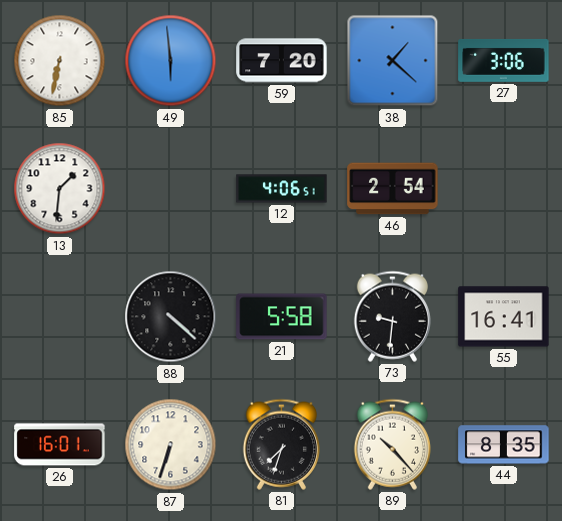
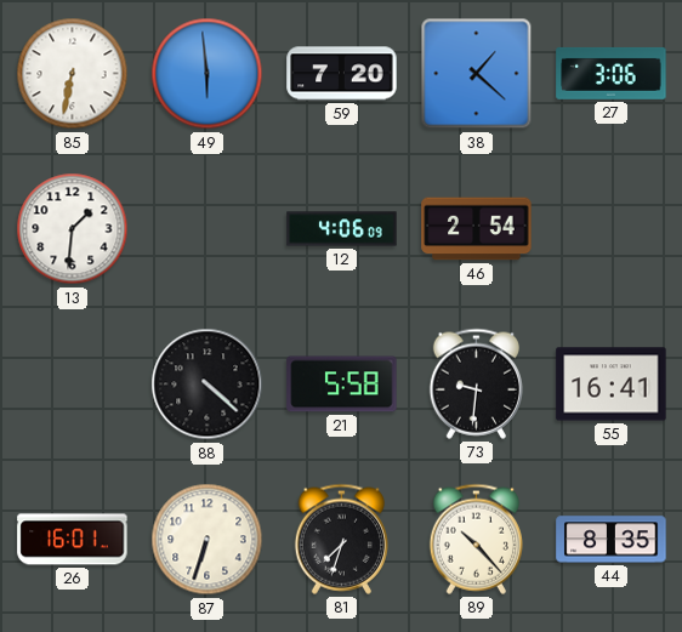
12: 4:06:51 -> 4:06:09
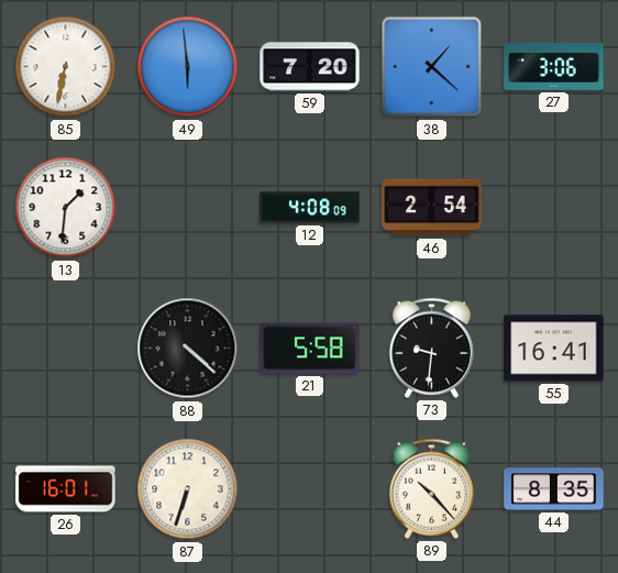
12: 4:06 -> 4:08
81: 7:33 -> none
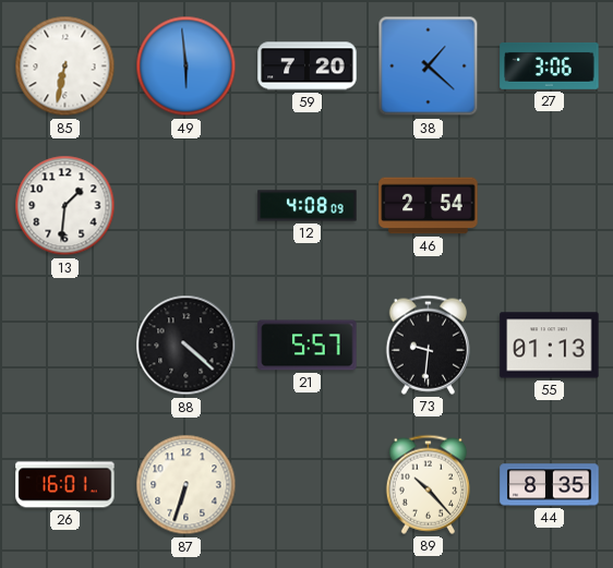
21: 5:58 -> 5:57
55: 16:41 -> 01:13
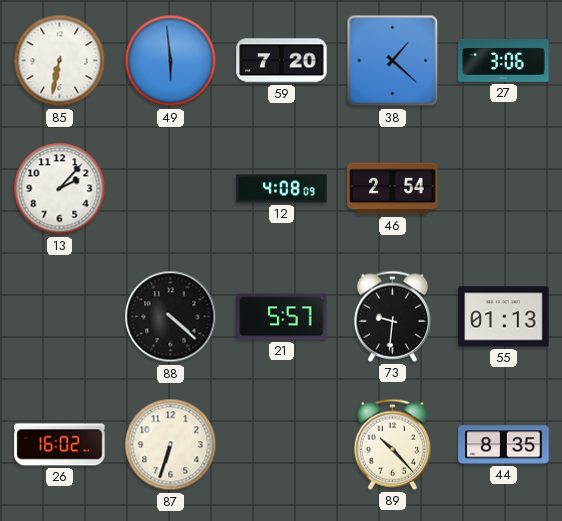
13: 1:31 -> 2:07
26: 16:01 -> 16:02
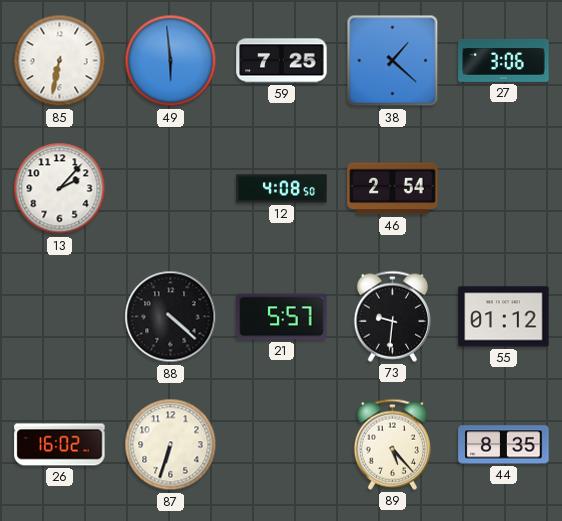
59: 7:20 -> 7:25
12: 4:08:09 -> 4:08:50
55: 01:13 -> 01:12
89: 10:23 -> 5:23
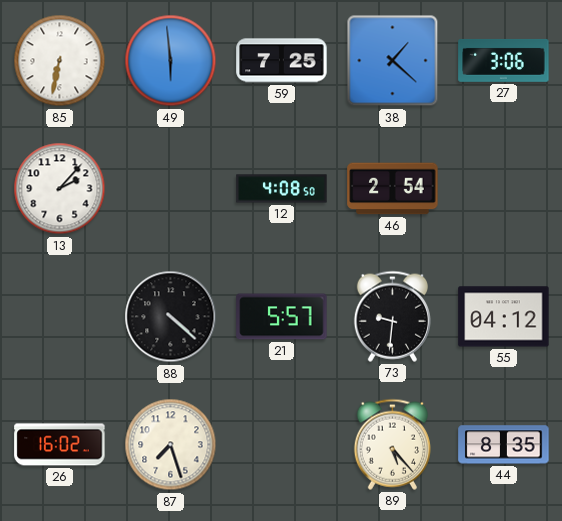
55: 01:12 -> 04:12
87: 6:33 -> 7:27
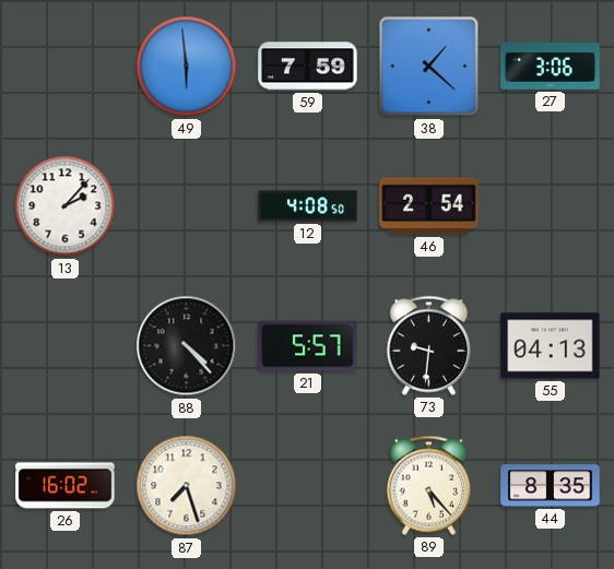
85: 6:32 -> none
59: 7:25 -> 7:59
88: 4:22 -> 4:23
55: 04:12 -> 04:13
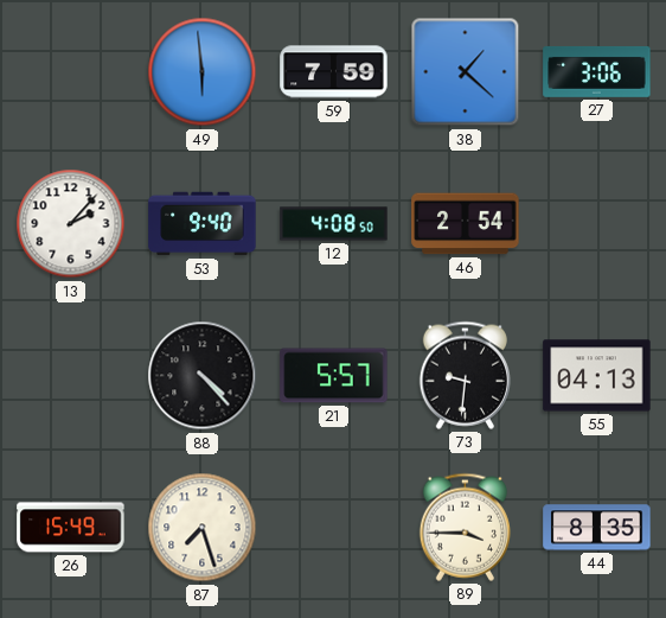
53: none -> 9:40
26: 16:02 -> 15:49
89: 5:23 -> 3:45
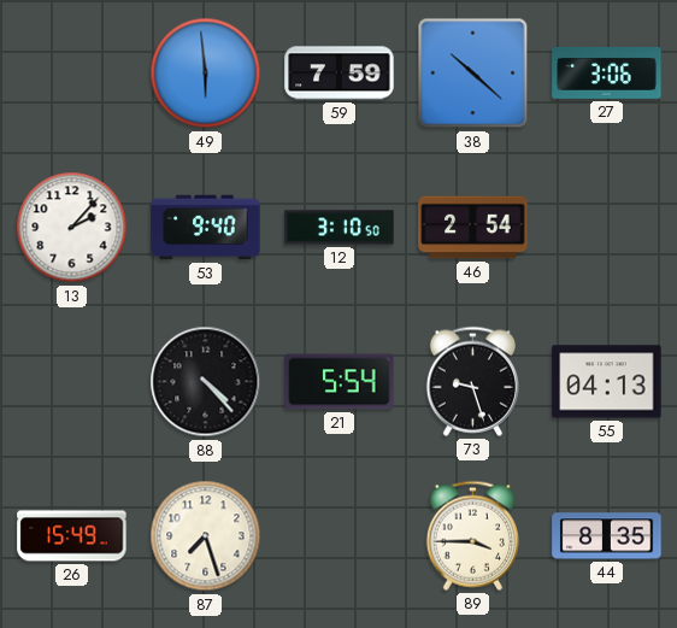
38: 1:22 -> 10:22
12: 4:08 -> 3:10
21: 5:57 -> 5:54
73: 9:31 -> 9:27
